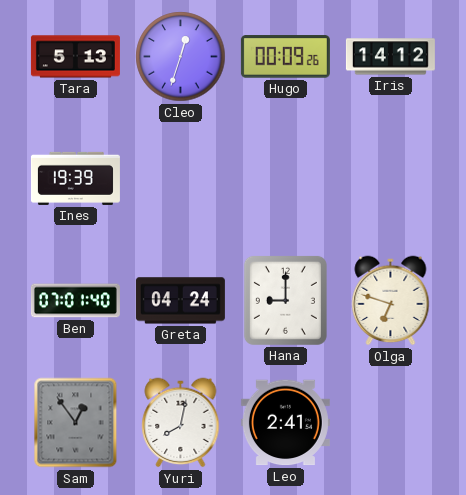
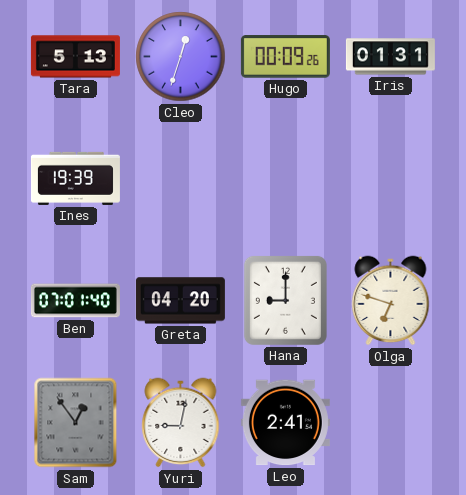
Iris: 14:12 -> 01:31
Greta: 04:24 -> 04:20
Yuri: 8:02 -> 9:02
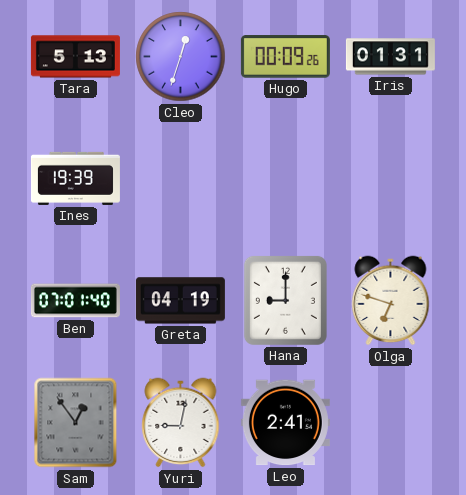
Greta: 04:20 -> 04:19
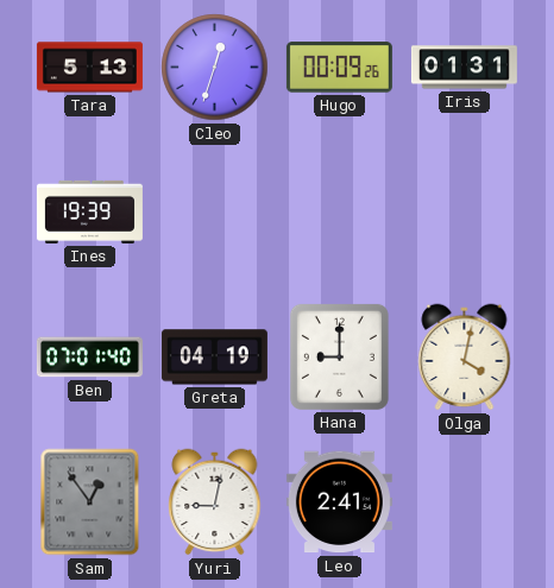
Olga: 6:48 -> 4:02
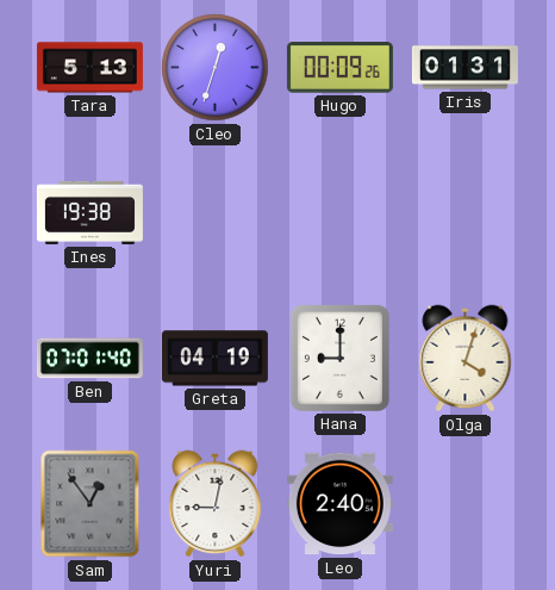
Ines: 19:39 -> 19:38
Olga: 4:02 -> 4:03
Leo: 2:41 -> 2:40
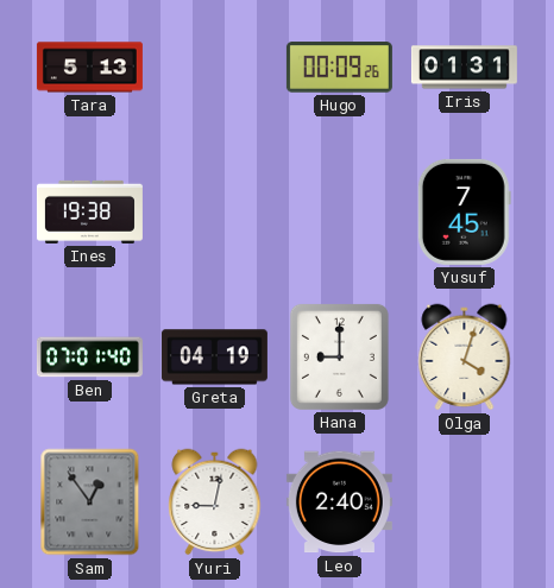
Cleo: 12:33 -> none
Yusuf: none -> 7:45
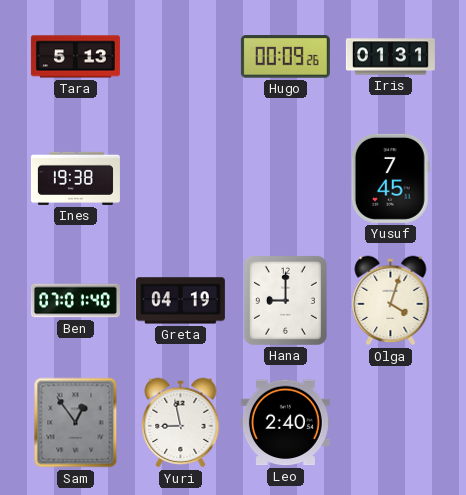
Yuri: 9:02 -> 8:58
